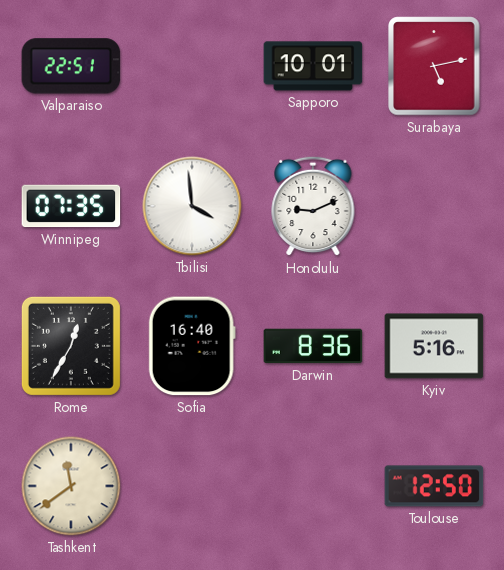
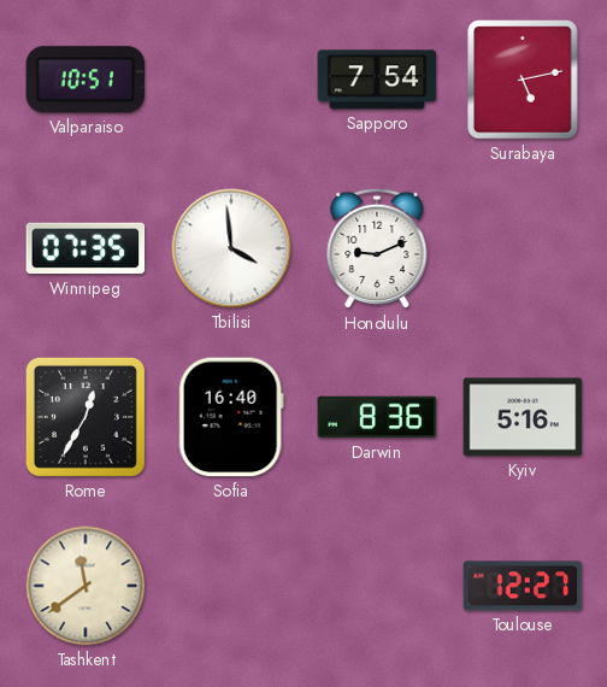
Valparaiso: 22:51 -> 10:51
Sapporo: 10:01 -> 7:54
Toulouse: 12:50 -> 12:27
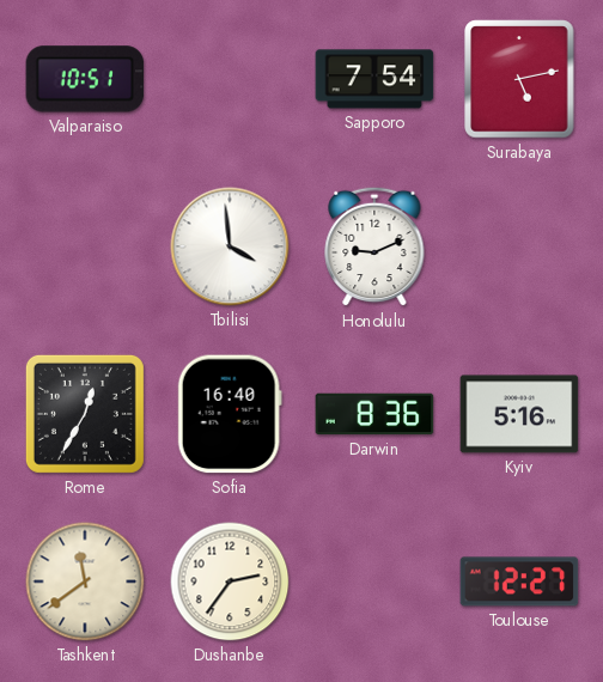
Winnipeg: 07:35 -> none
Dushanbe: none -> 2:36
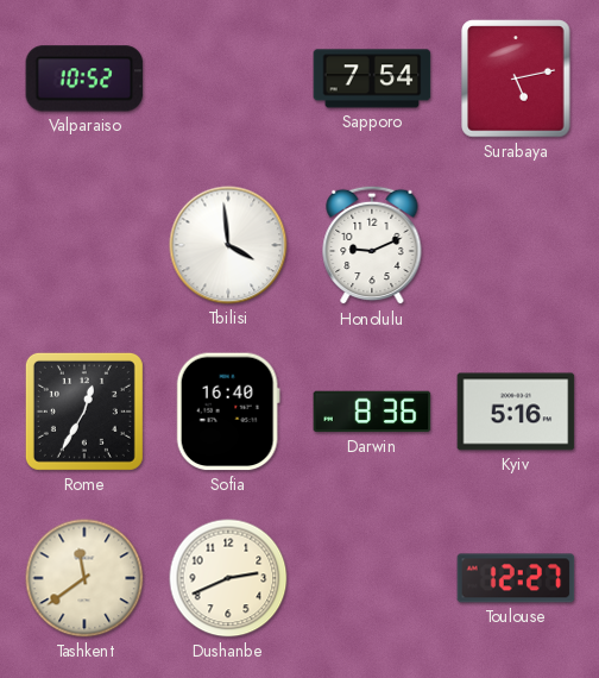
Valparaiso: 10:51 -> 10:52
Dushanbe: 2:36 -> 2:41
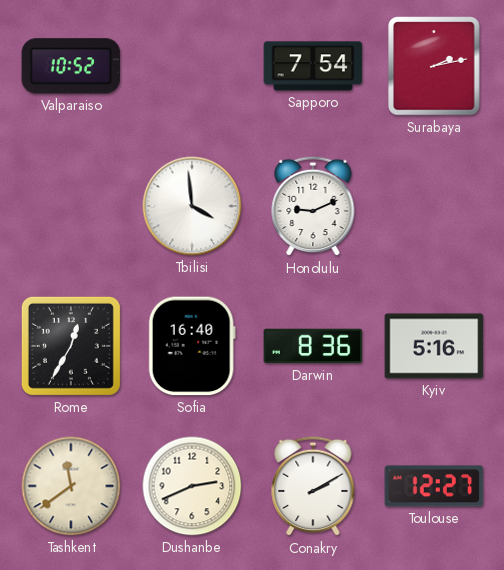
Surabaya: 5:13 -> 2:13
Conakry: none -> 2:10
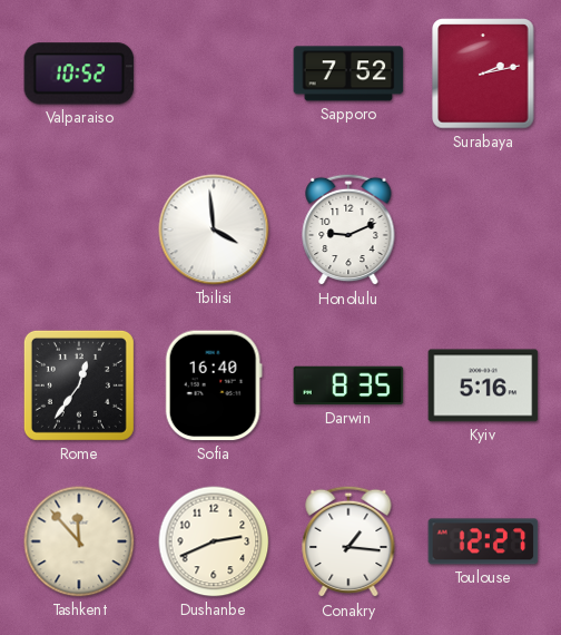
Sapporo: 7:54 -> 7:52
Rome: 12:35 -> 12:36
Darwin: 8:36 -> 8:35
Tashkent: 11:39 -> 11:53
Conakry: 2:10 -> 1:16
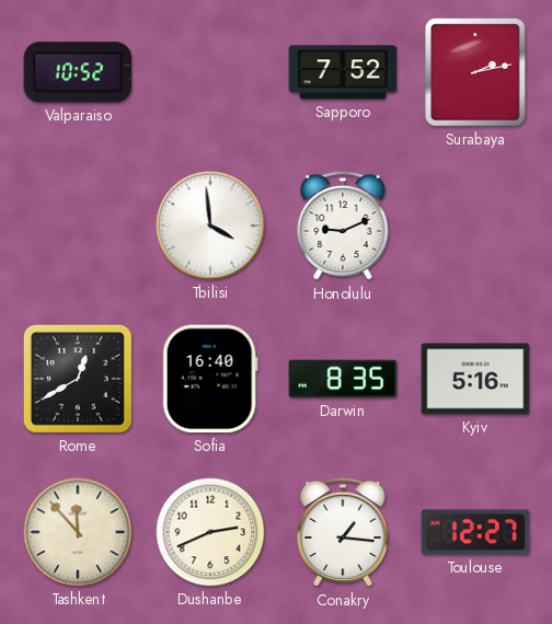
Rome: 12:36 -> 12:40
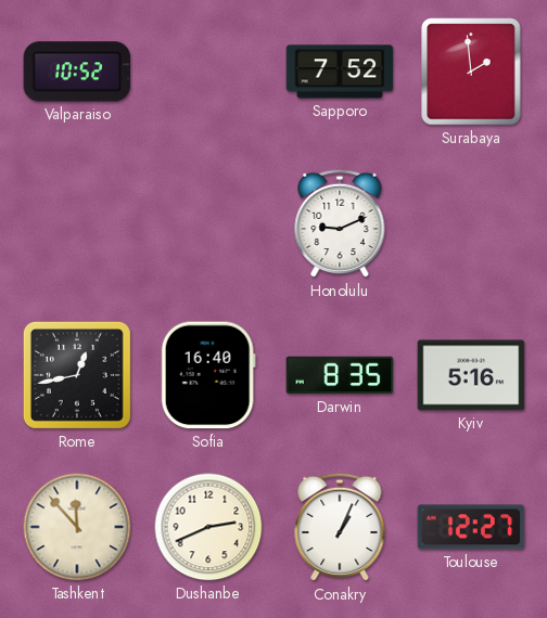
Surabaya: 2:13 -> 1:59
Tbilisi: 3:59 -> none
Rome: 12:40 -> 12:43
Conakry: 1:16 -> 1:04
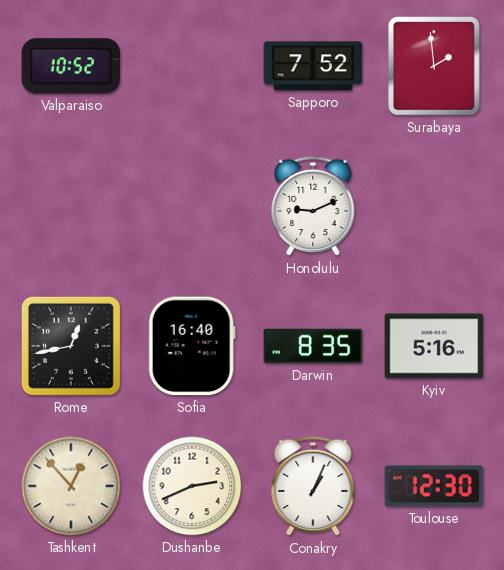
Tashkent: 11:53 -> 12:53
Toulouse: 12:27 -> 12:30
